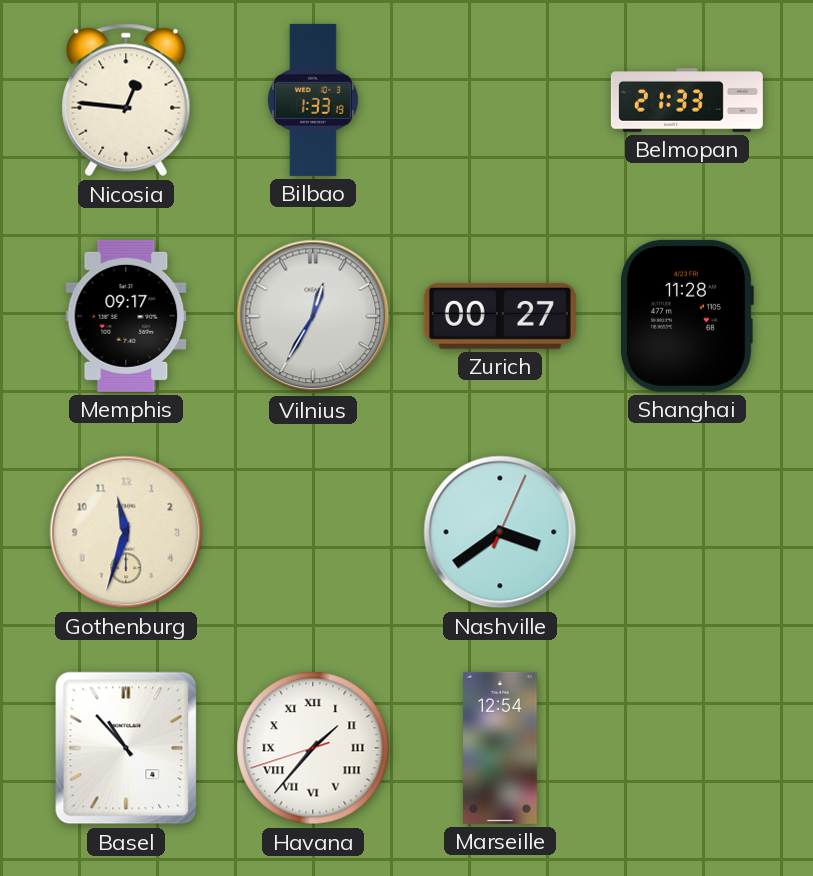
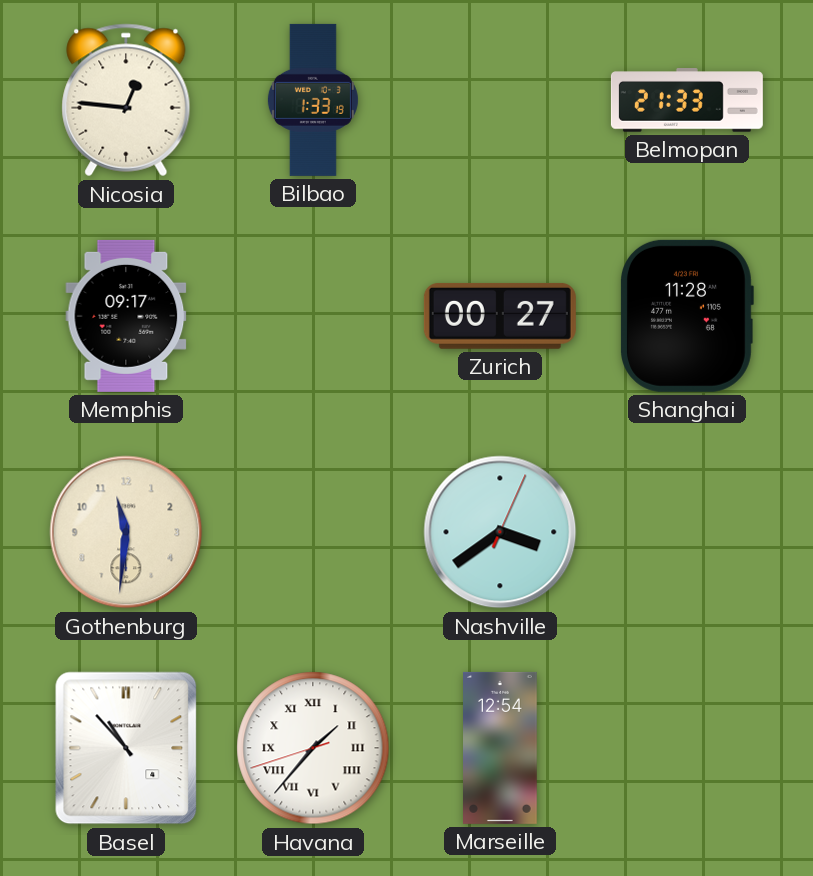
Vilnius: 12:35 -> none
Gothenburg: 11:33 -> 11:31
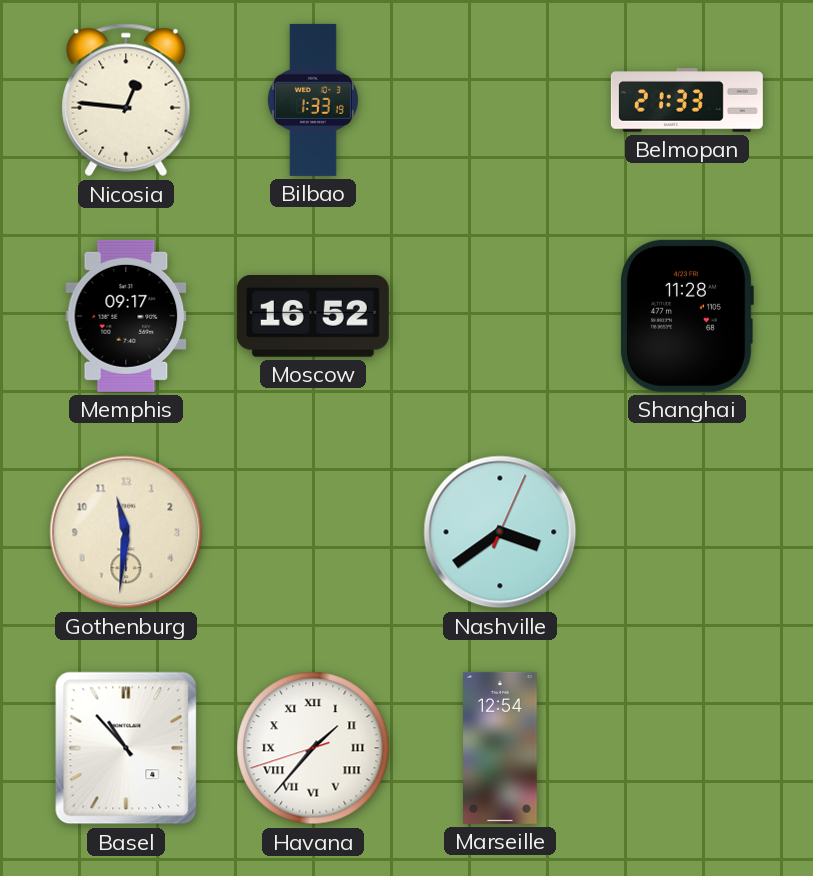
Moscow: none -> 16:52
Zurich: 00:27 -> none
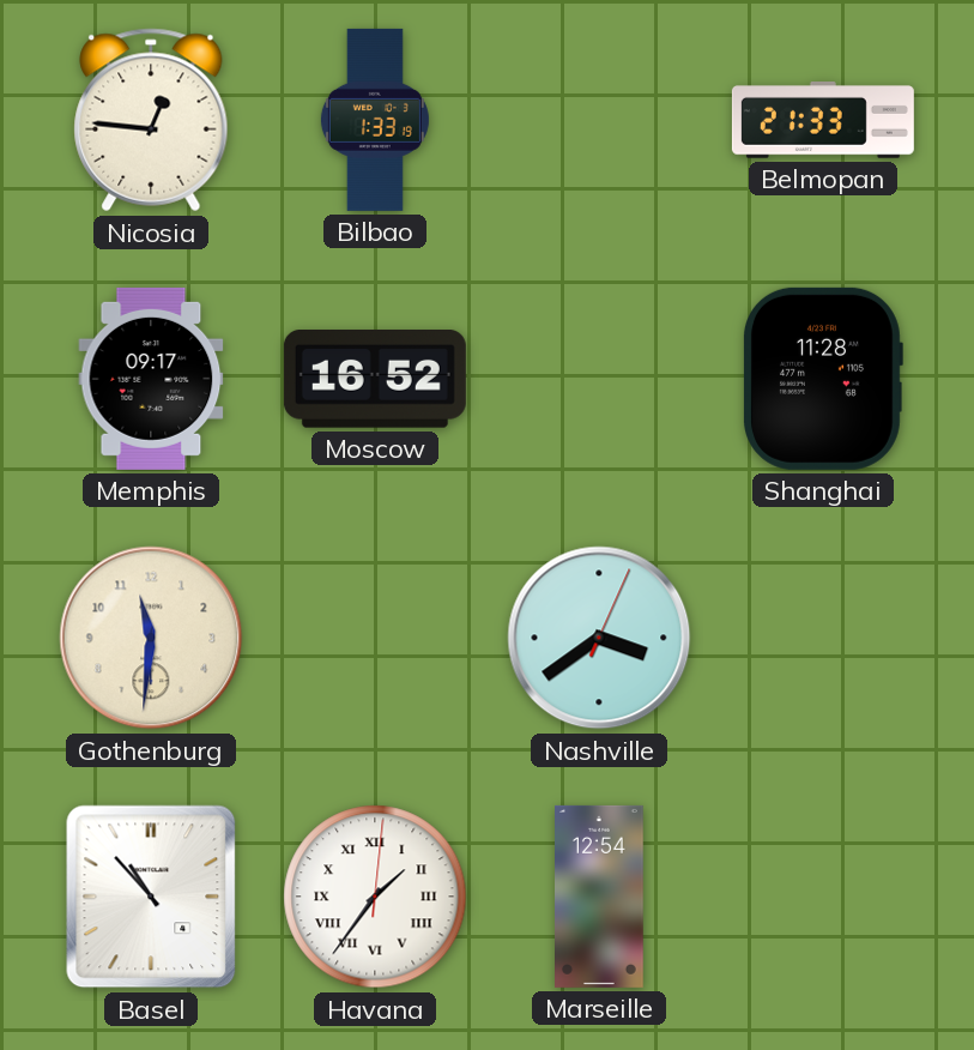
Havana: 1:36:42 -> 1:36:01
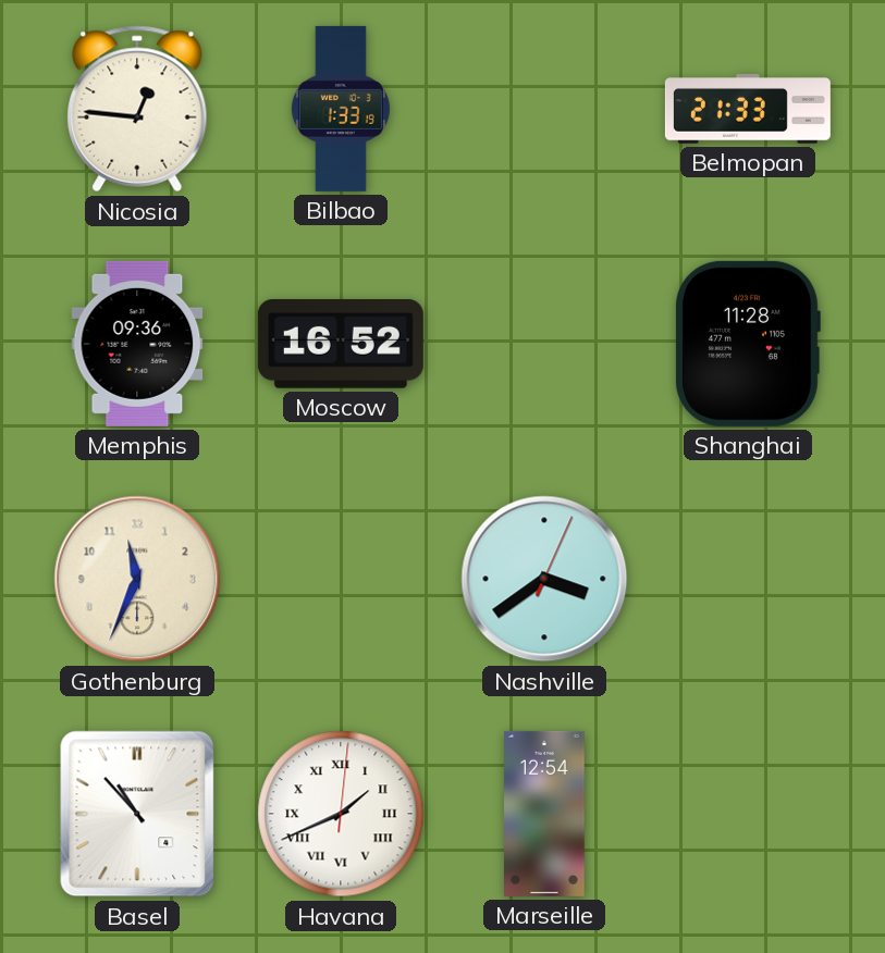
Memphis: 09:17 -> 09:36
Gothenburg: 11:31 -> 11:34
Havana: 1:36 -> 1:41
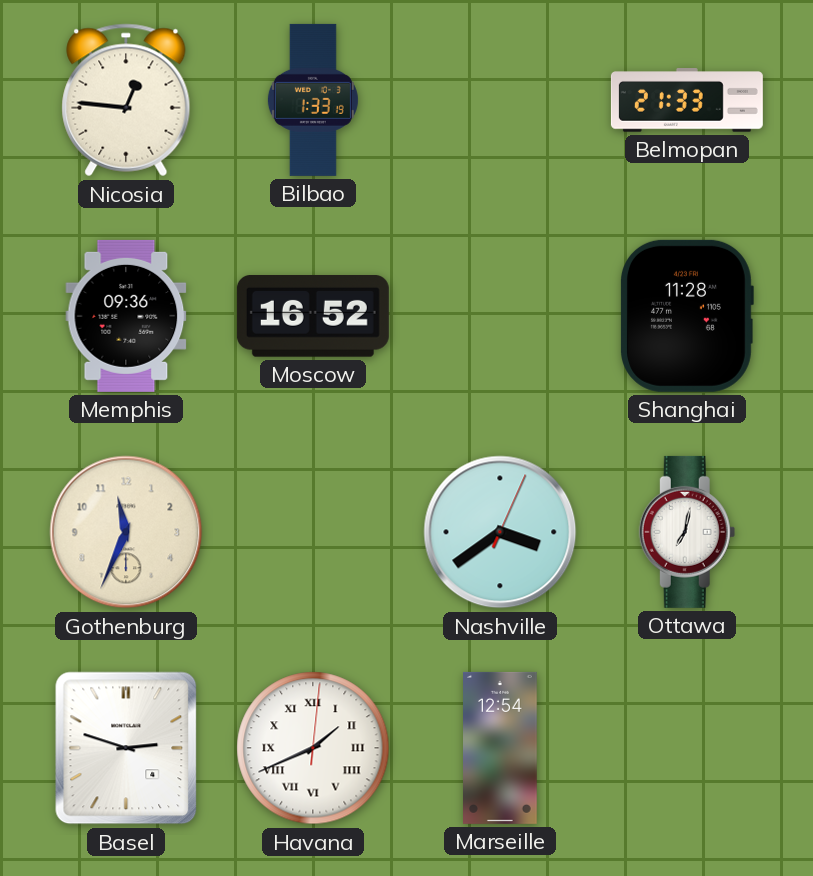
Ottawa: none -> 7:02
Basel: 10:53 -> 2:48
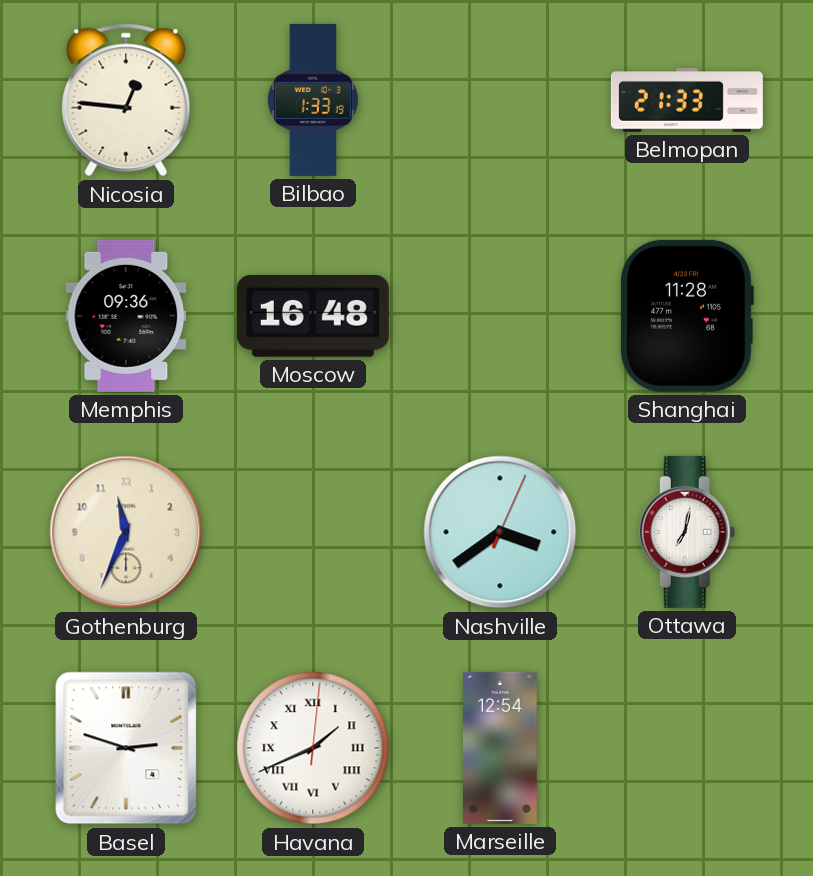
Moscow: 16:52 -> 16:48
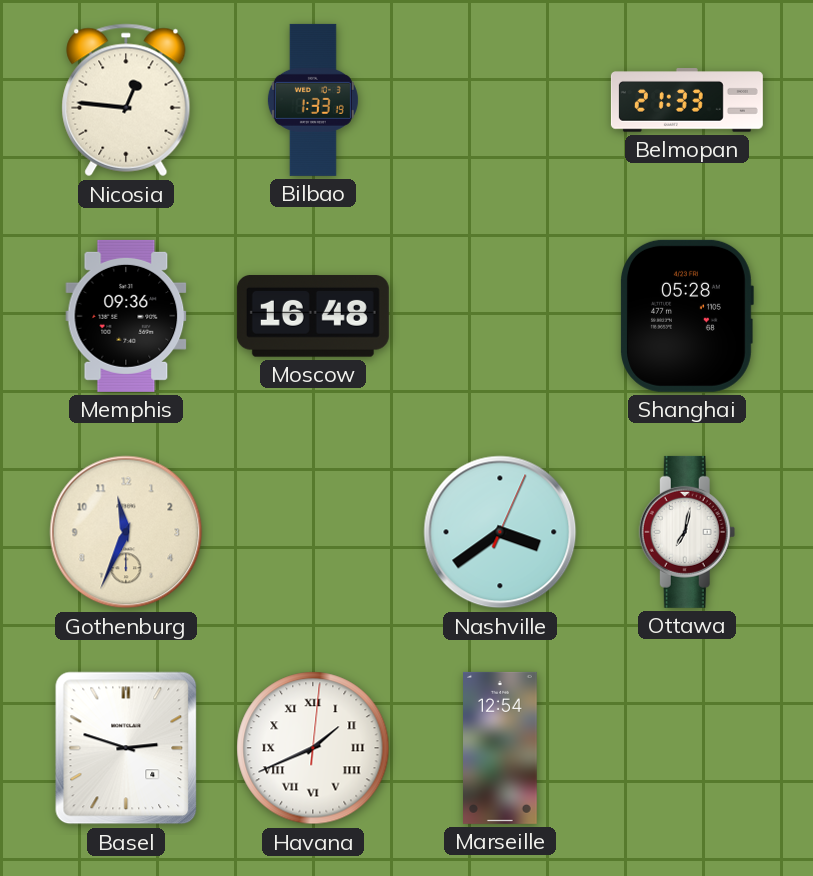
Shanghai: 11:28 -> 05:28
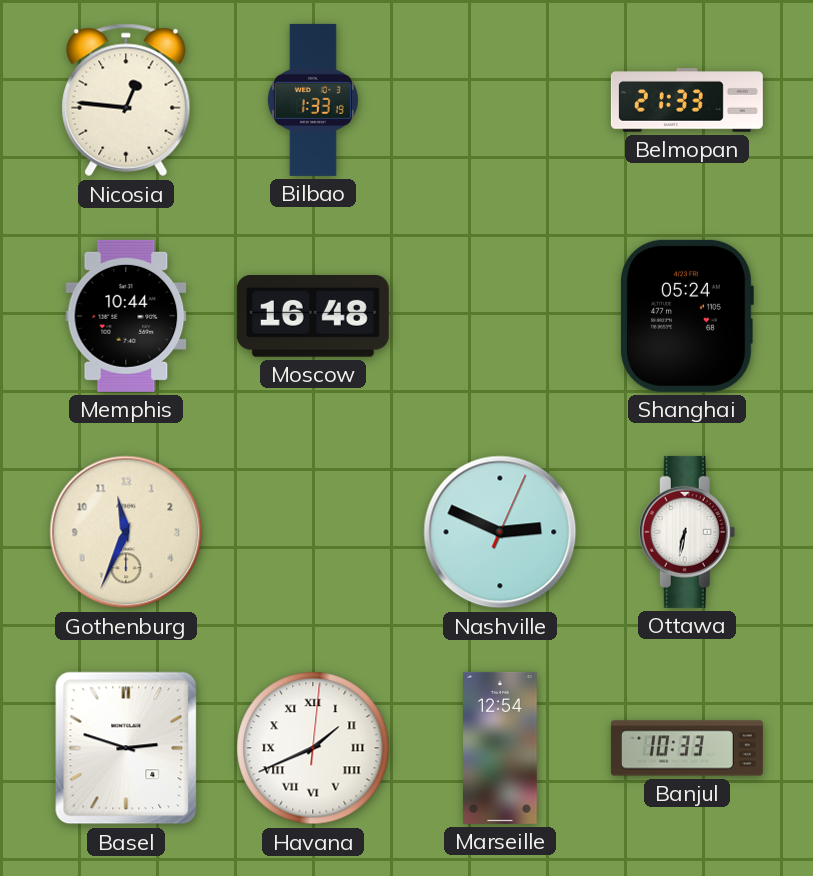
Memphis: 09:36 -> 10:44
Shanghai: 05:28 -> 05:24
Nashville: 3:39 -> 2:49
Ottawa: 7:02 -> 6:32
Banjul: none -> 10:33
